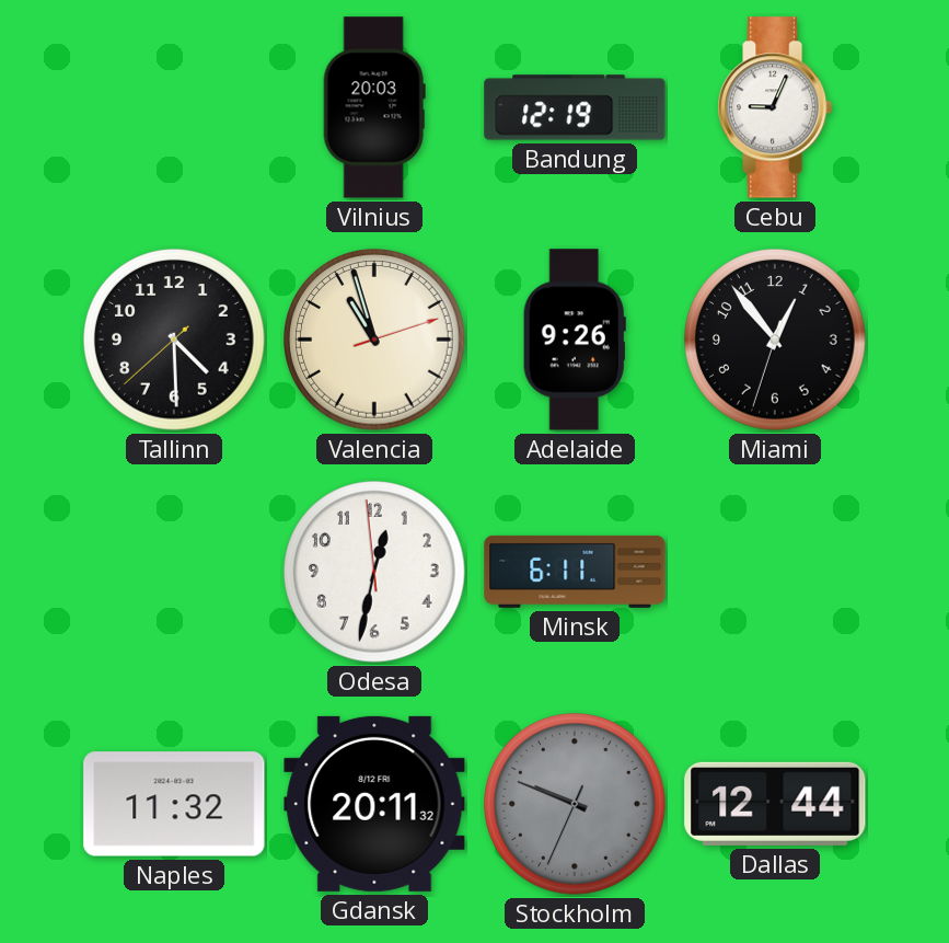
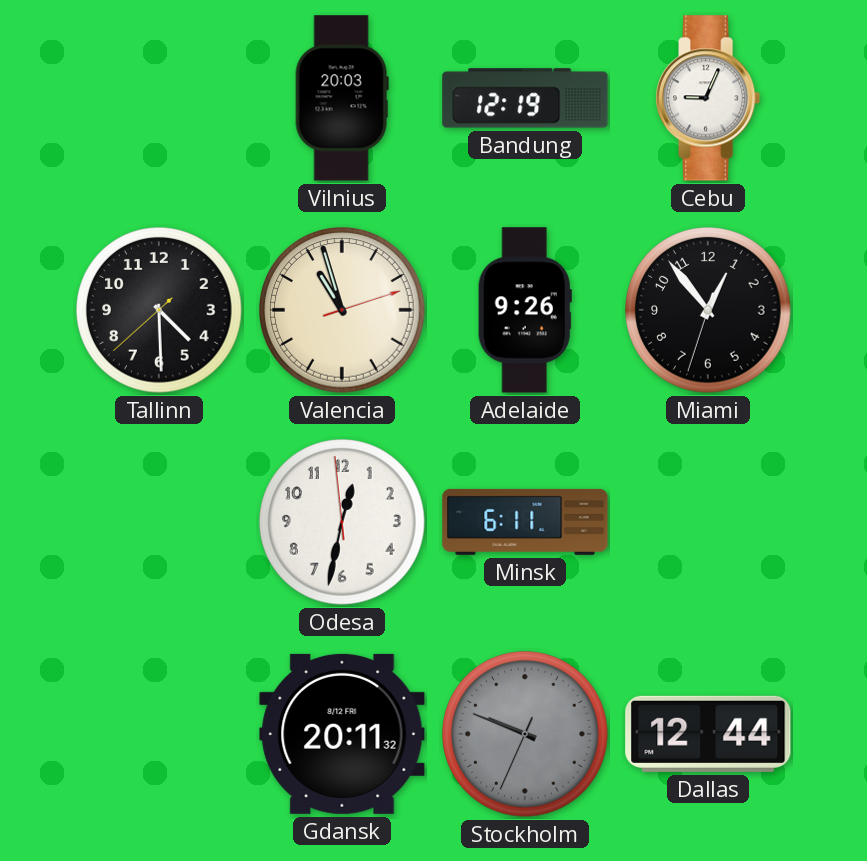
Naples: 11:32 -> none
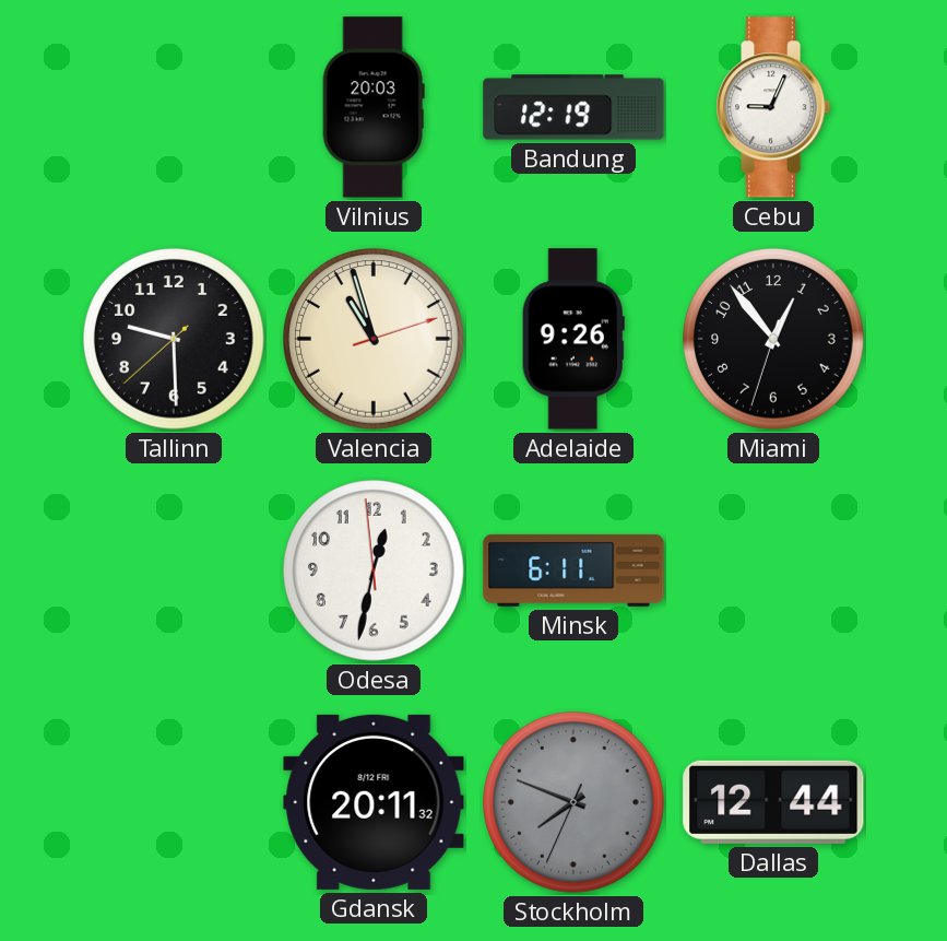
Tallinn: 4:29 -> 9:29
Stockholm: 9:48 -> 7:48
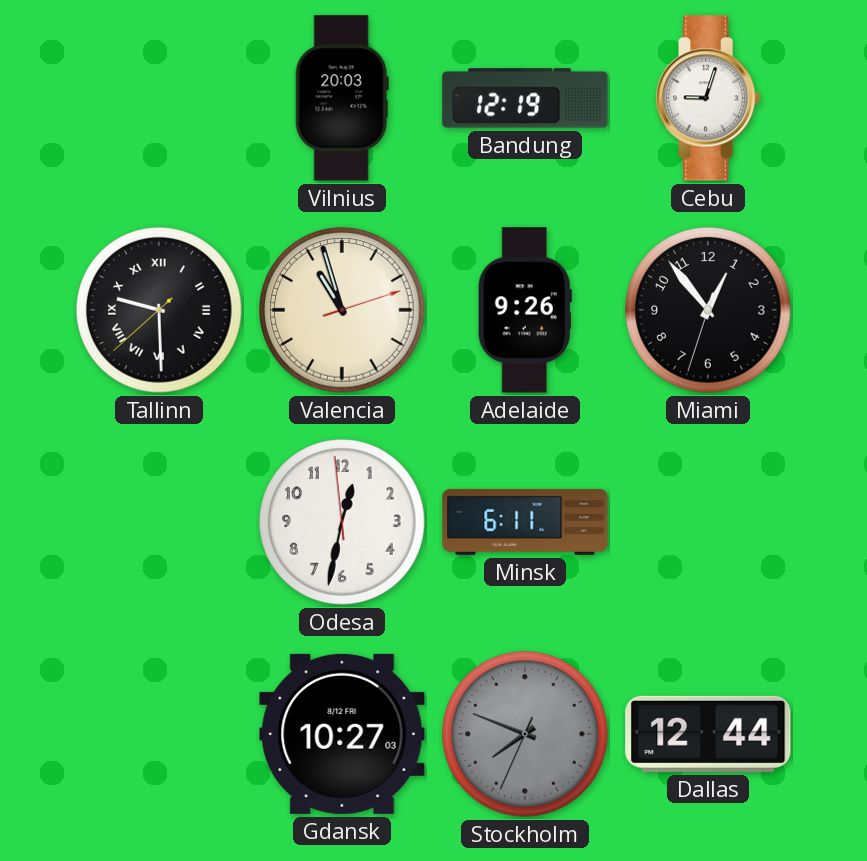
Cebu: 9:04 -> 9:03
Tallinn numerals: Arabic -> Roman
Gdansk: 20:11 -> 10:27
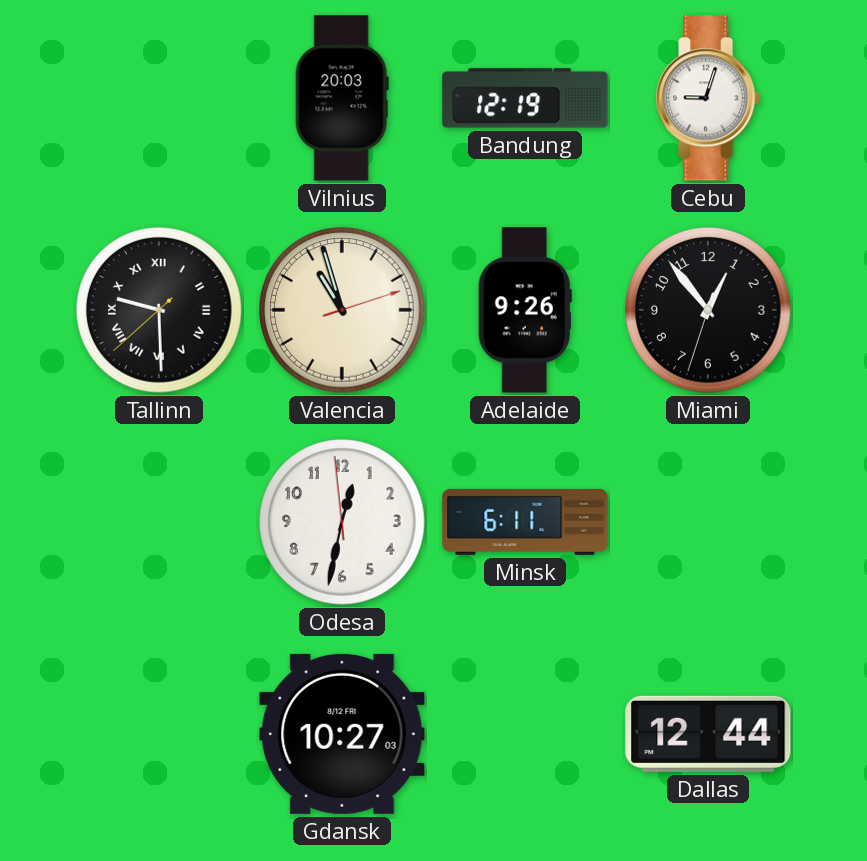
Stockholm: 7:48 -> none
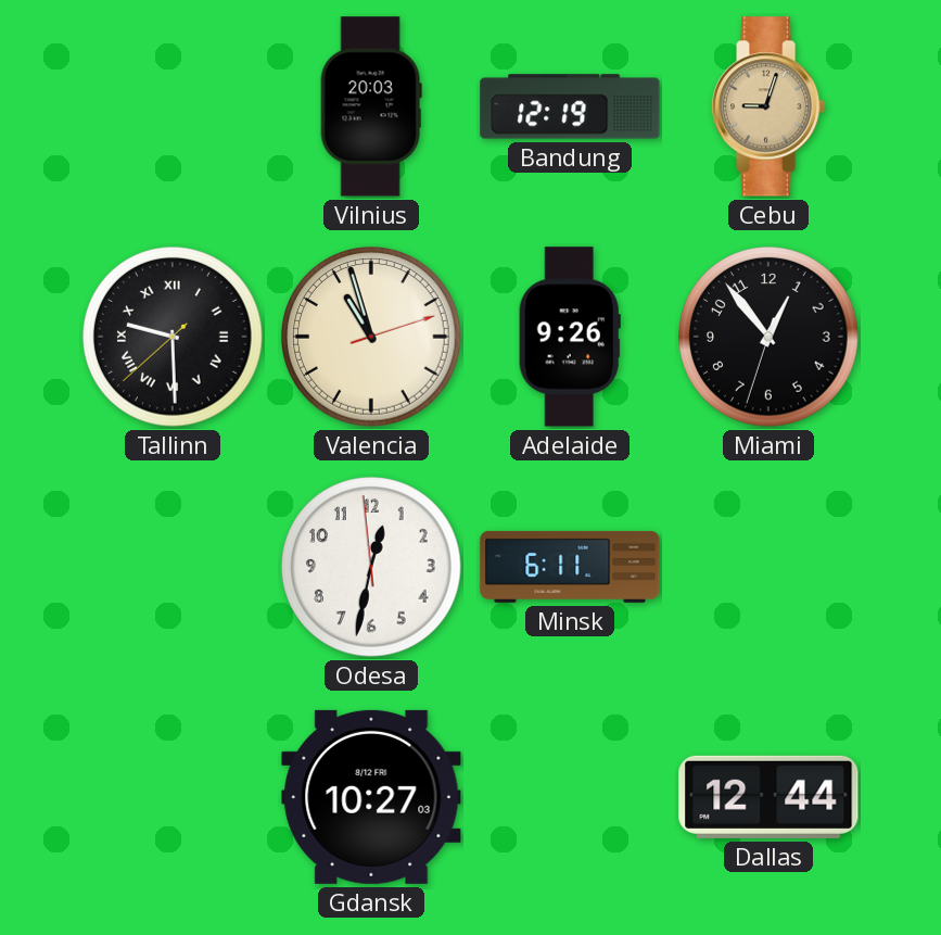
Cebu dial: white -> champagne
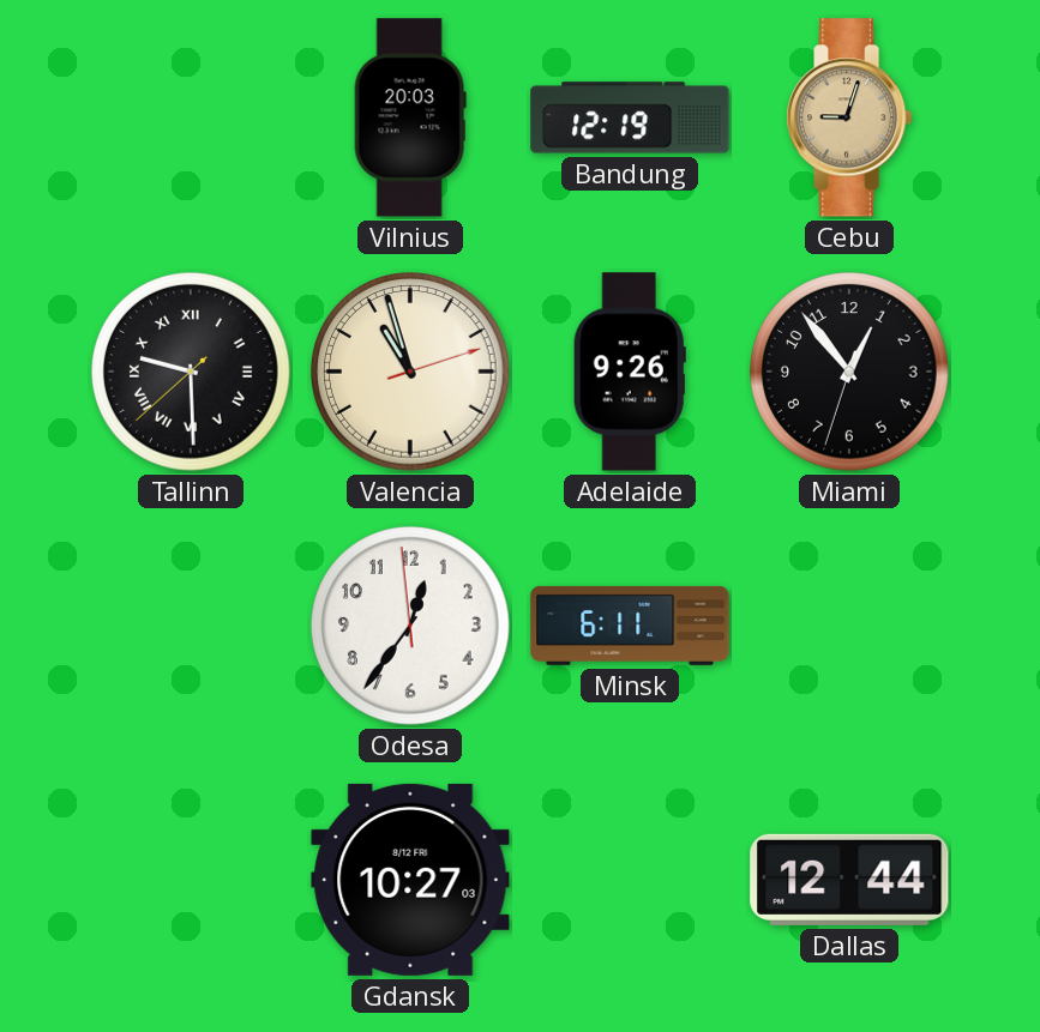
Odesa: 12:31 -> 12:35
